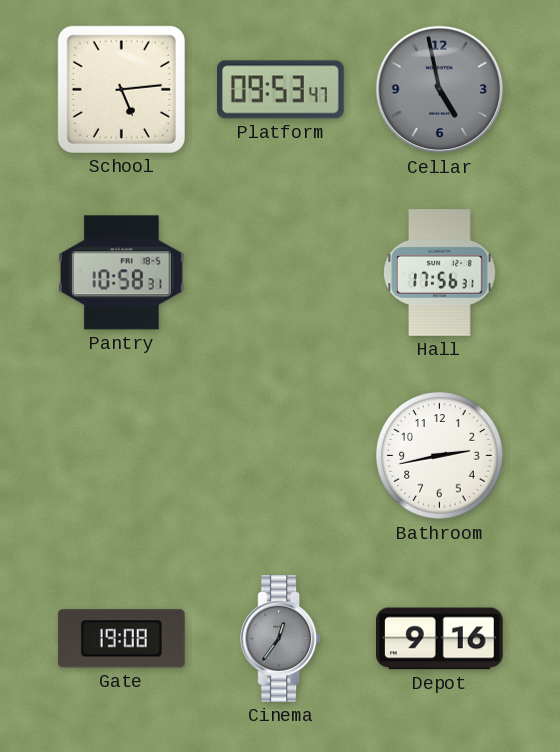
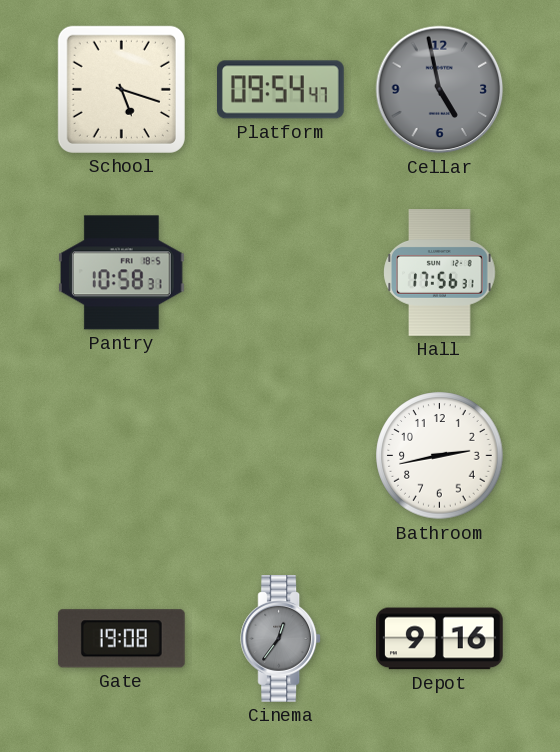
School: 5:14 -> 5:18
Platform: 09:53 -> 09:54
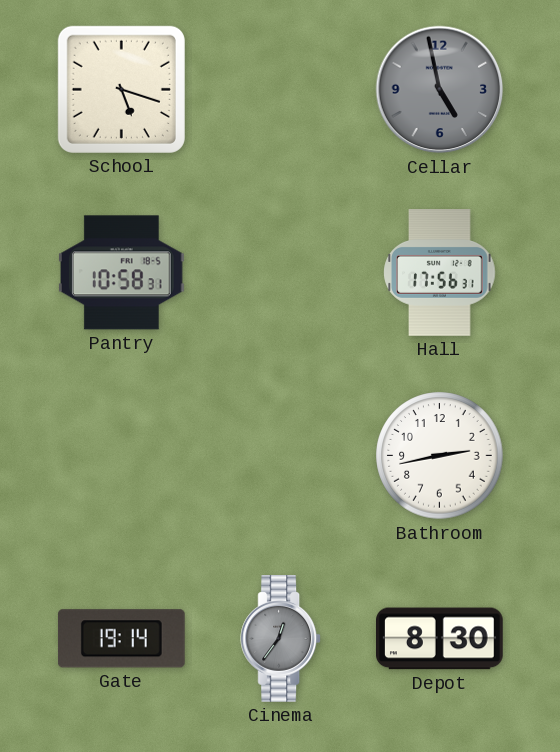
Platform: 09:54 -> none
Gate: 19:08 -> 19:14
Depot: 9:16 -> 8:30
